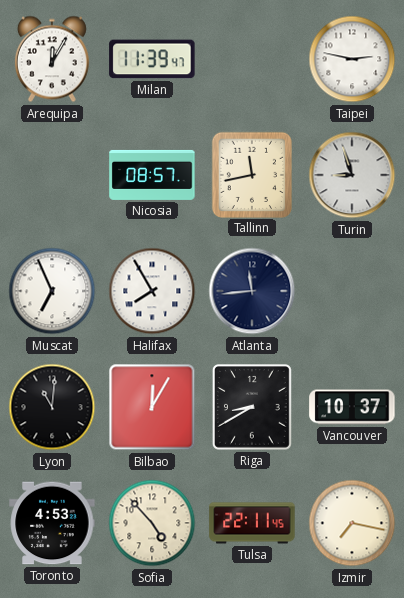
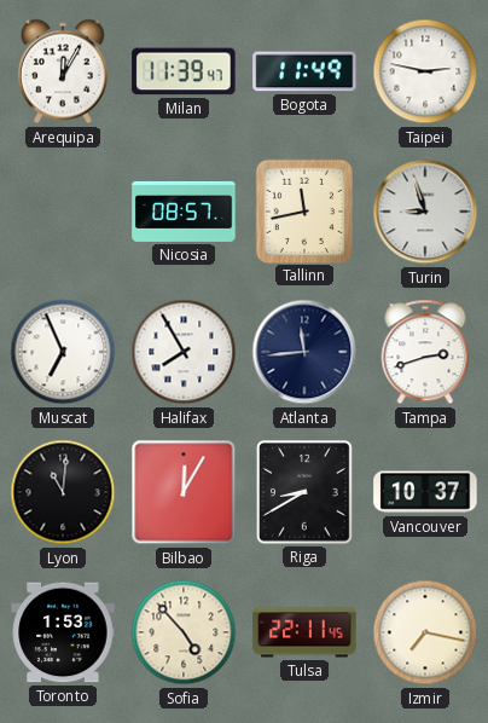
Bogota: none -> 11:49
Tampa: none -> 2:42
Toronto: 4:53 -> 1:53
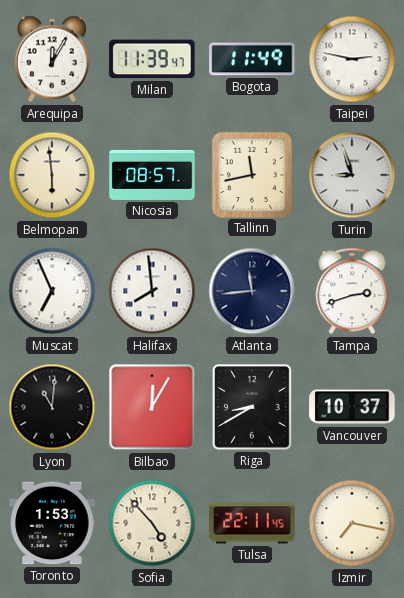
Belmopan: none -> 5:59
Halifax: 7:55 -> 7:59
